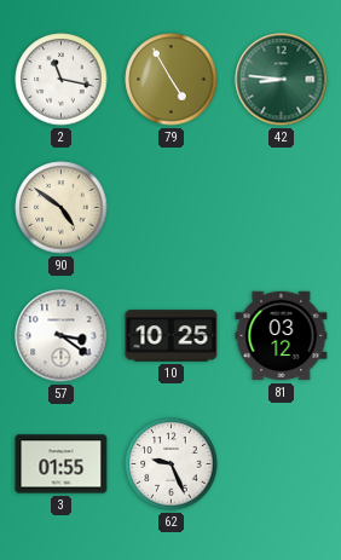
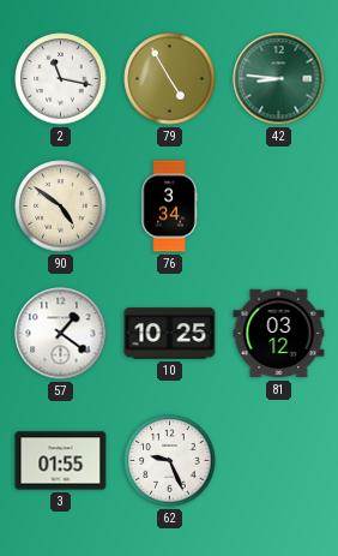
76: none -> 3:34
57: 3:21 -> 1:21
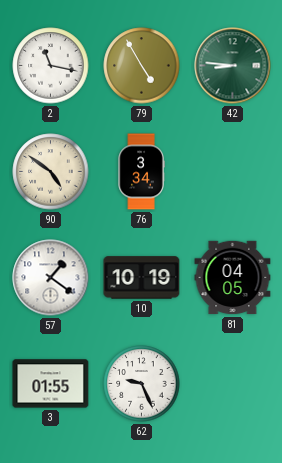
10: 10:25 -> 10:19
81: 03:12 -> 04:05
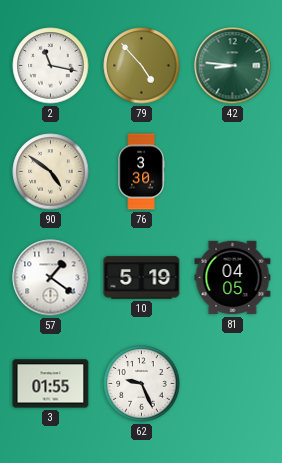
79: 4:55 -> 4:53
76: 3:34 -> 3:30
10: 10:19 -> 5:19
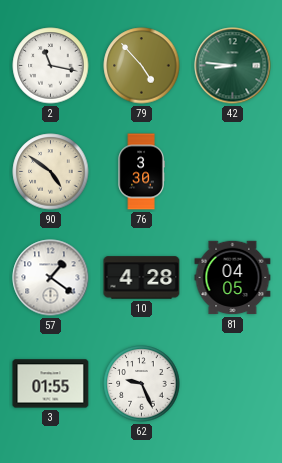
10: 5:19 -> 4:28
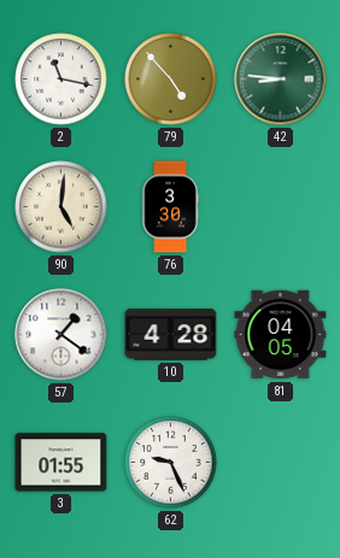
90: 4:51 -> 5:01
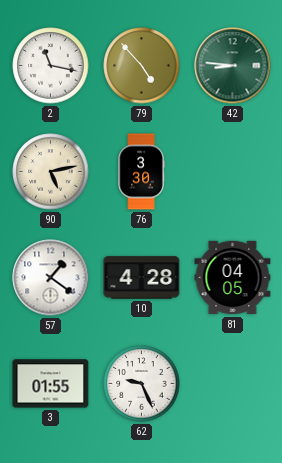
90: 5:01 -> 5:13
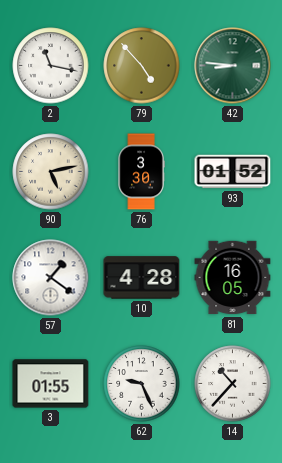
93: none -> 01:52
81: 04:05 -> 16:05
14: none -> 10:37
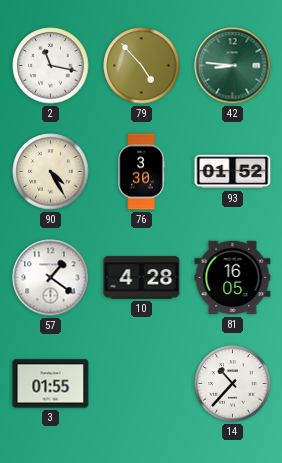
90: 5:13 -> 4:25
62: 9:26 -> none
